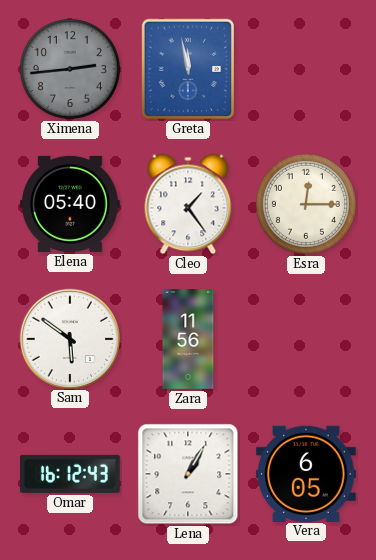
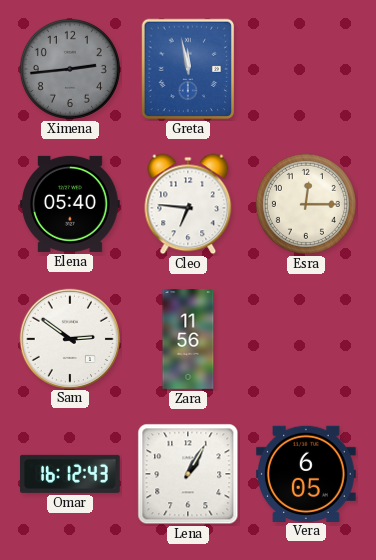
Cleo: 1:24 -> 6:46
Sam: 5:51 -> 2:51
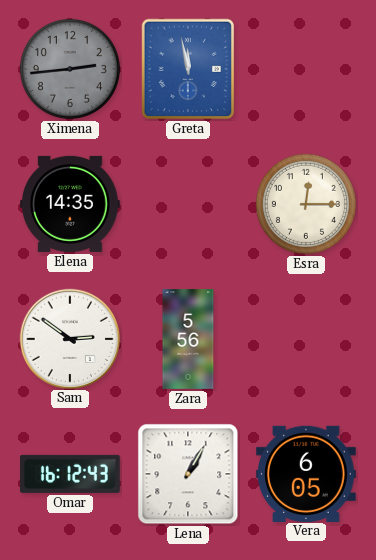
Elena: 05:40 -> 14:35
Cleo: 6:46 -> none
Zara: 11:56 -> 5:56
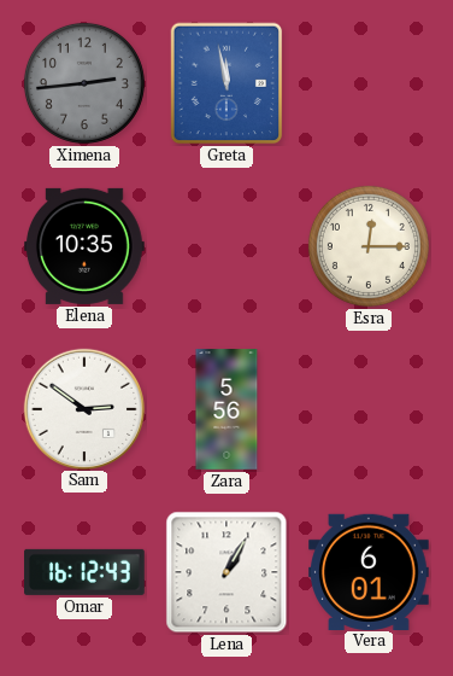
Elena: 14:35 -> 10:35
Vera: 6:05 -> 6:01
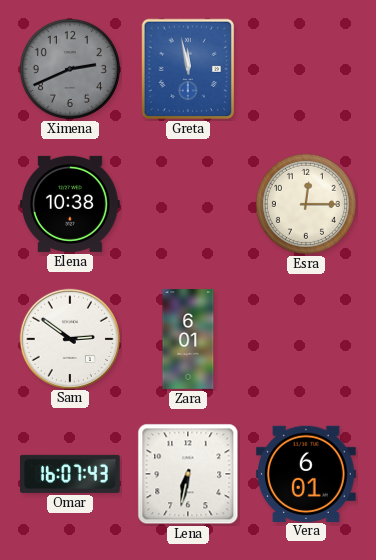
Ximena: 2:44 -> 2:41
Elena: 10:35 -> 10:38
Zara: 5:56 -> 6:01
Omar: 16:12 -> 16:07
Lena: 1:05 -> 6:32
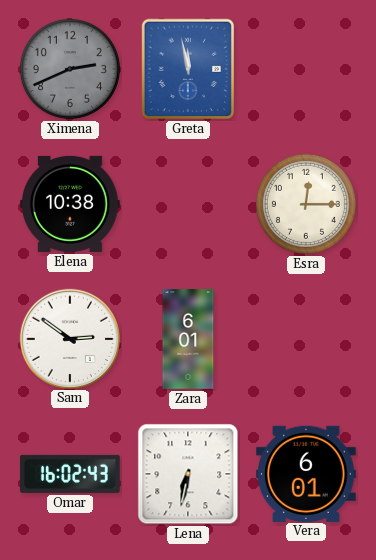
Omar: 16:07 -> 16:02
